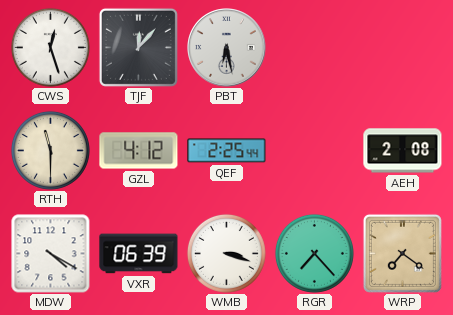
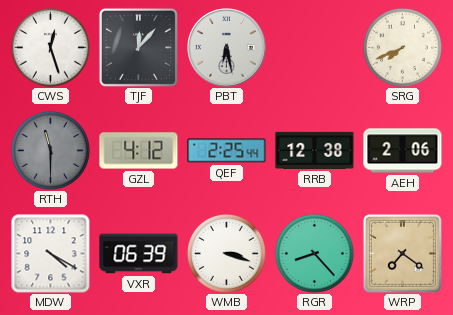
SRG: none -> 7:41
RTH dial: cream -> grey
RRB: none -> 12:38
AEH: 2:08 -> 2:06
RGR: 7:23 -> 8:23
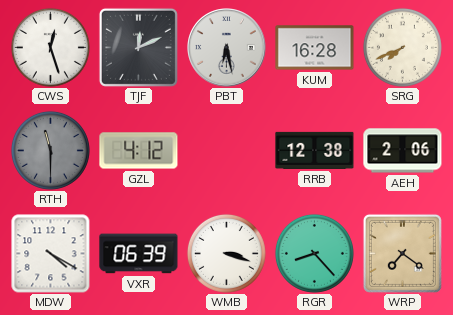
TJF: 12:07 -> 12:11
KUM: none -> 16:28
QEF: 2:25 -> none
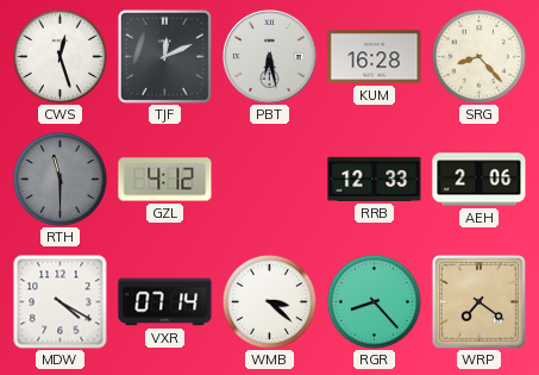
SRG: 7:41 -> 8:23
RRB: 12:38 -> 12:33
VXR: 06:39 -> 07:14
WMB: 3:18 -> 3:22
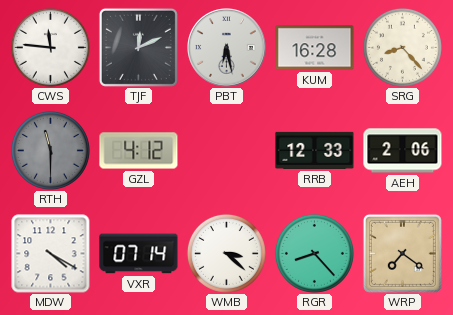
CWS: 12:27 -> 11:46
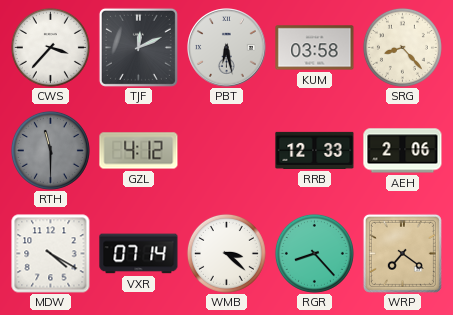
CWS: 11:46 -> 3:37
KUM: 16:28 -> 03:58
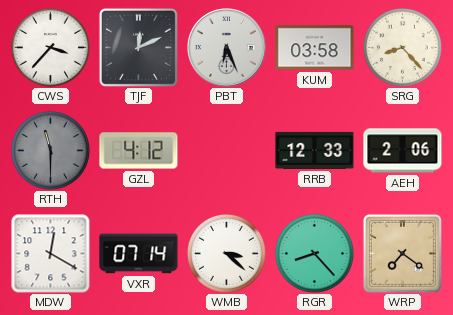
PBT: 6:28 -> 6:26
MDW: 4:20 -> 12:20
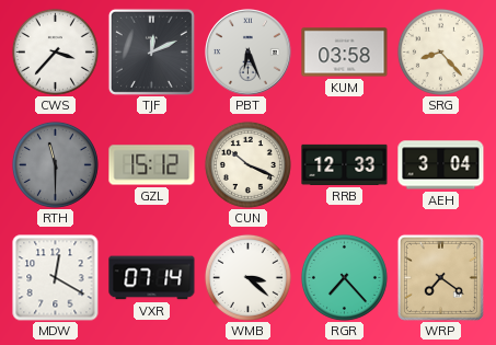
GZL: 4:12 -> 15:12
CUN: none -> 10:19
AEH: 2:06 -> 3:04
RGR: 8:23 -> 7:23
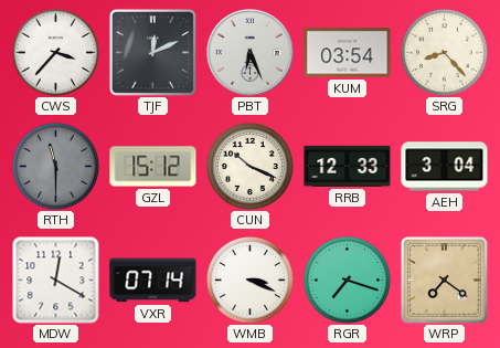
KUM: 03:58 -> 03:54
WMB: 3:22 -> 3:19
RGR: 7:23 -> 7:18
